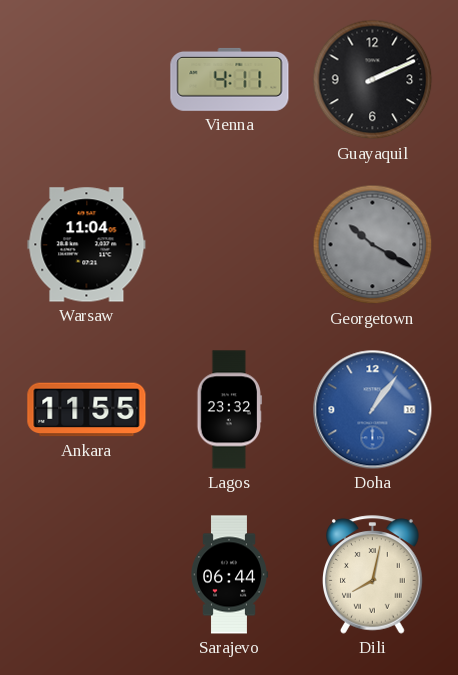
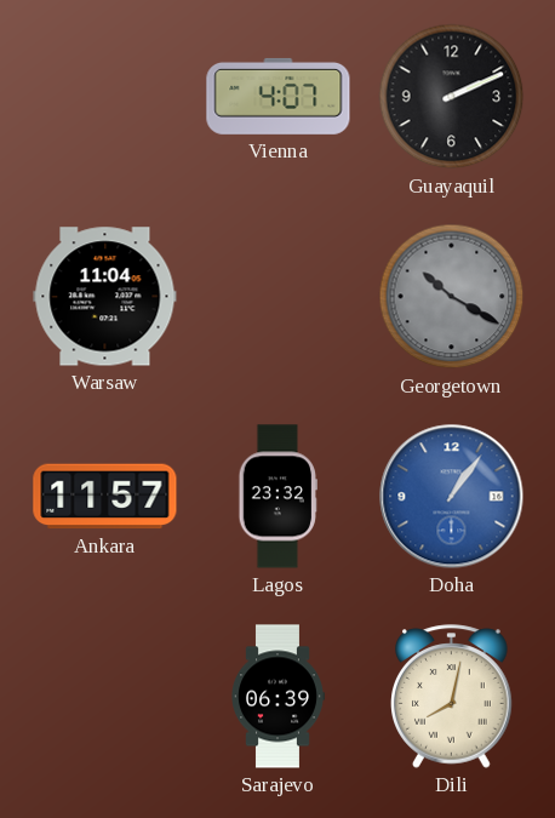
Vienna: 4:11 -> 4:07
Ankara: 11:55 -> 11:57
Sarajevo: 06:44 -> 06:39
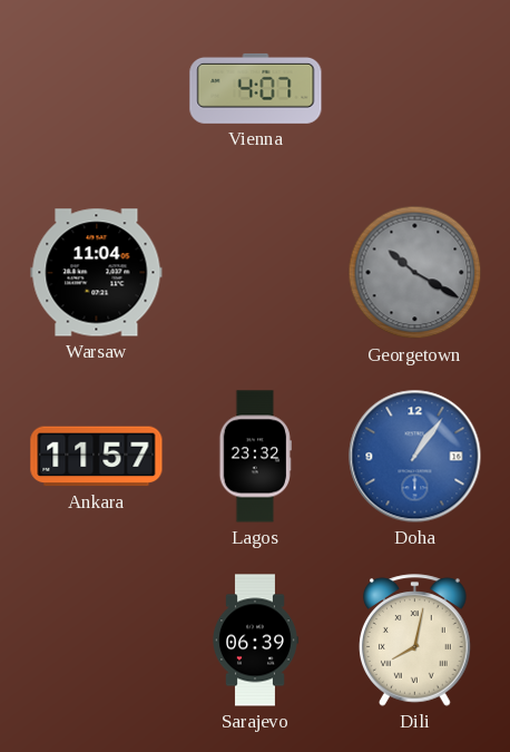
Guayaquil: 2:11 -> none
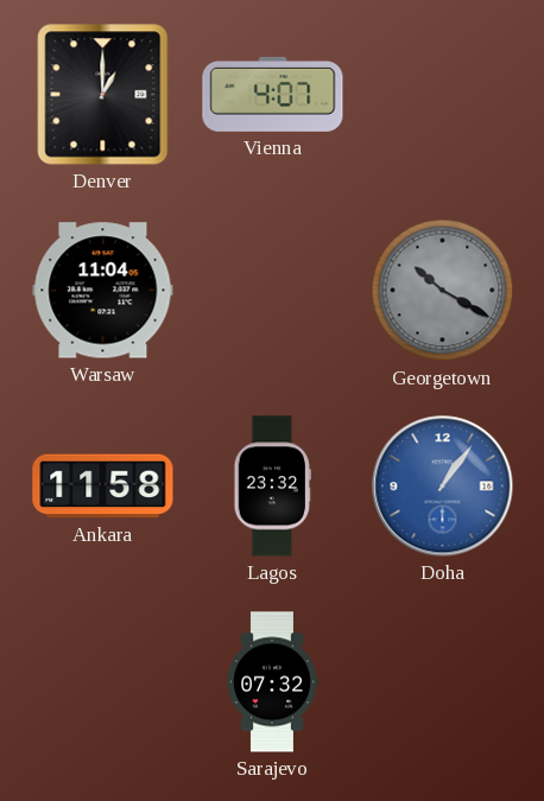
Denver: none -> 1:00
Ankara: 11:57 -> 11:58
Sarajevo: 06:39 -> 07:32
Dili: 8:02 -> none
